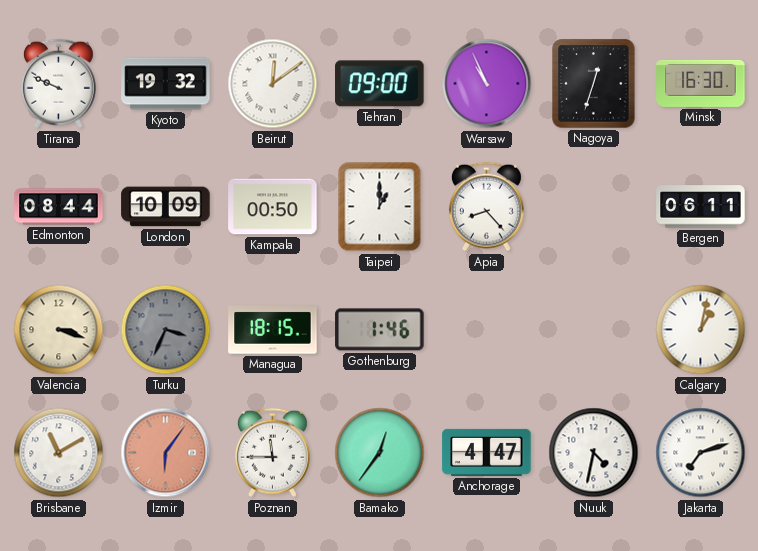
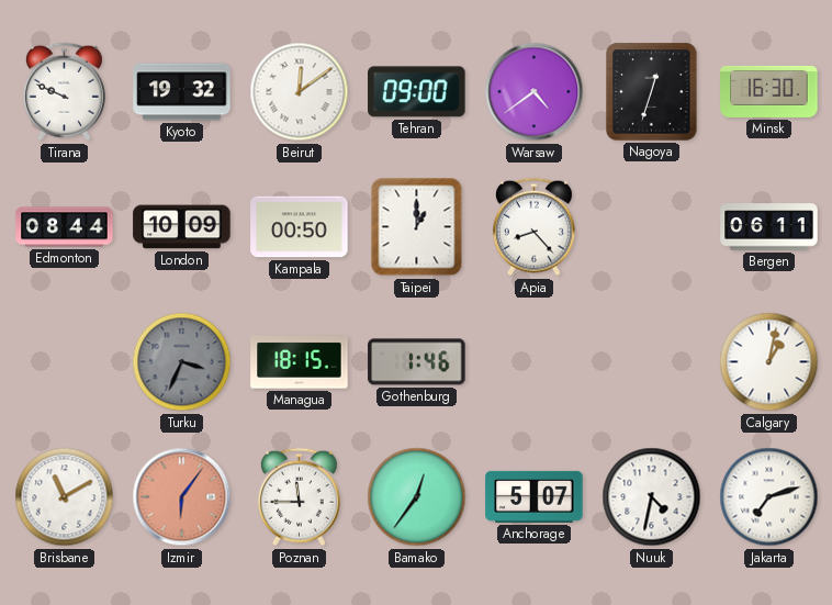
Warsaw: 10:56 -> 4:39
Valencia: 3:18 -> none
Anchorage: 4:47 -> 5:07
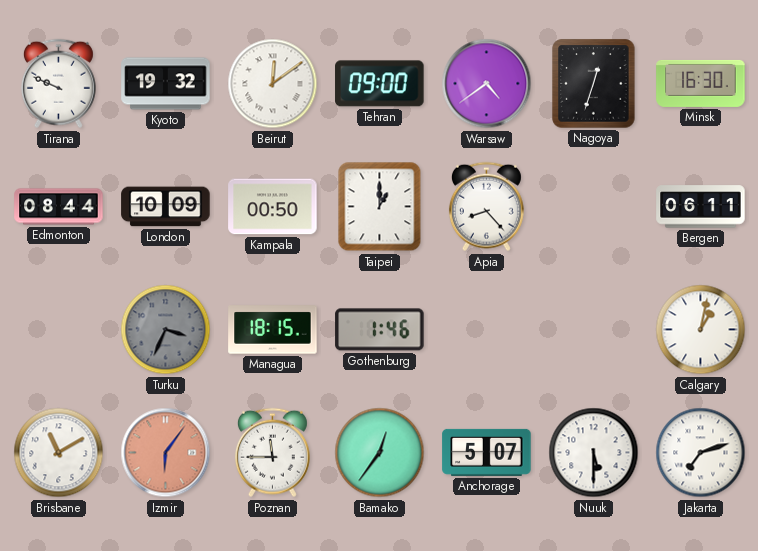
Nuuk: 4:32 -> 5:30
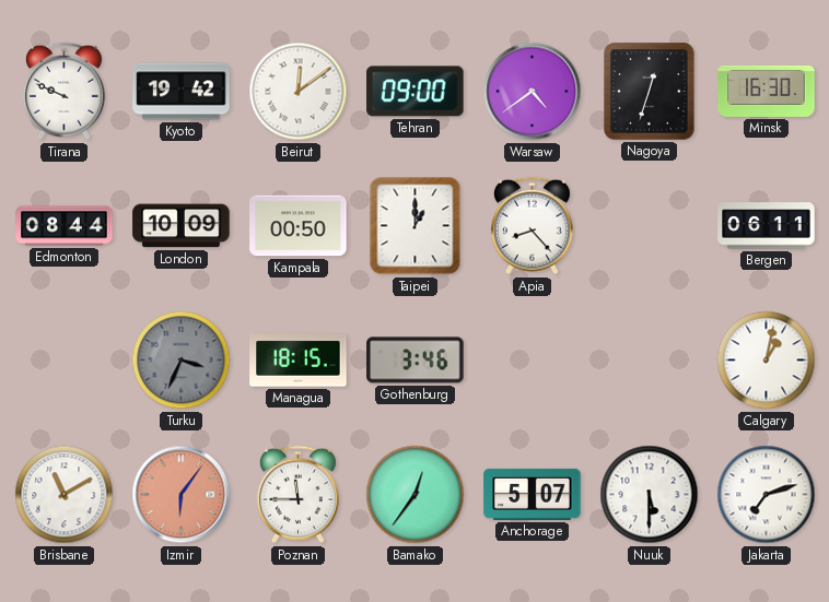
Kyoto: 19:32 -> 19:42
Gothenburg: 1:46 -> 3:46
